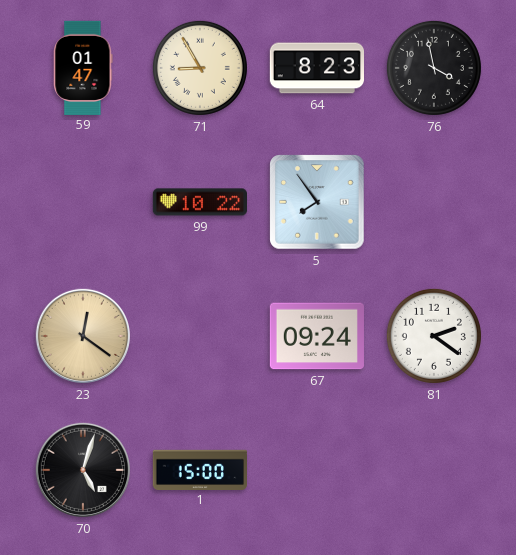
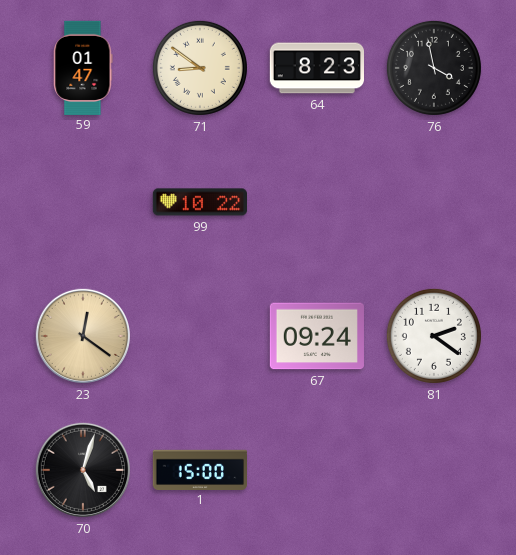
71: 8:55 -> 8:51
5: 7:54 -> none
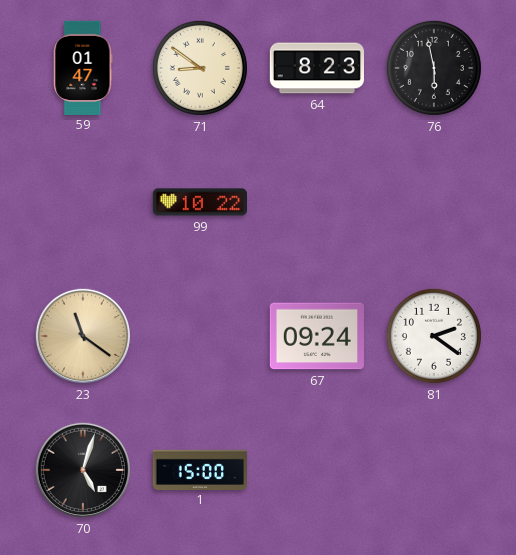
76: 3:58 -> 5:58
23: 12:21 -> 11:21
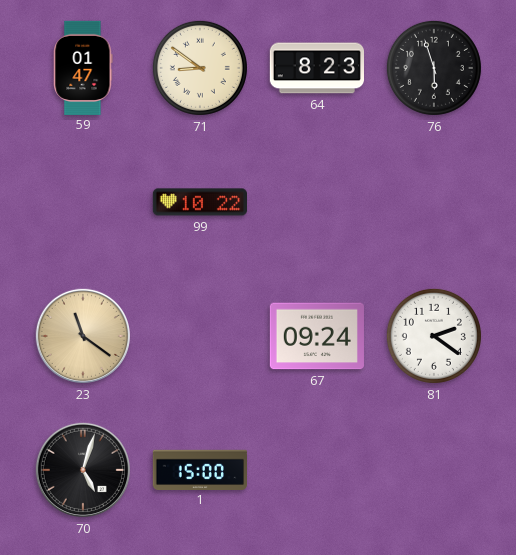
76: 5:58 -> 5:57
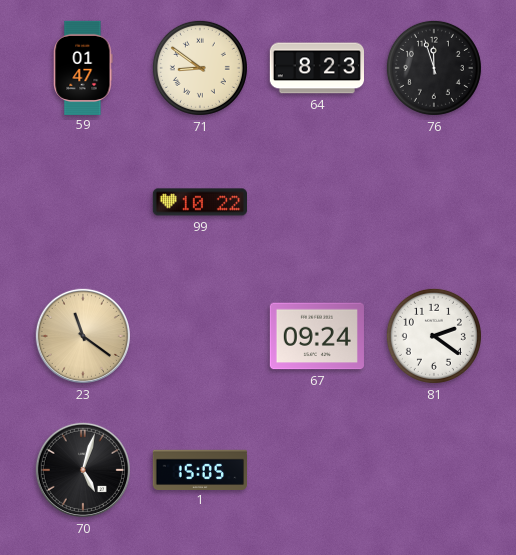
76: 5:57 -> 11:57
1: 15:00 -> 15:05
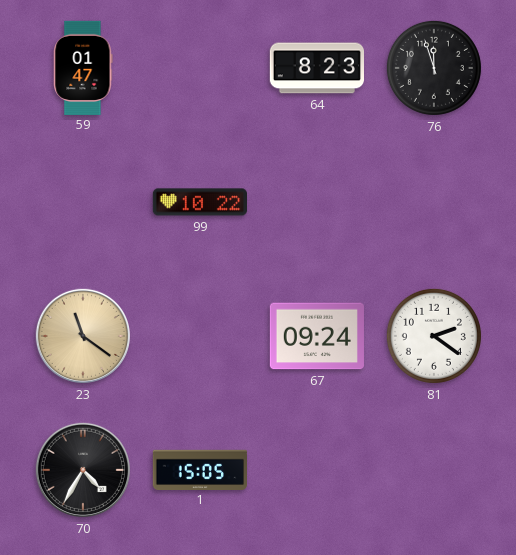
71: 8:51 -> none
70: 5:03 -> 4:35
